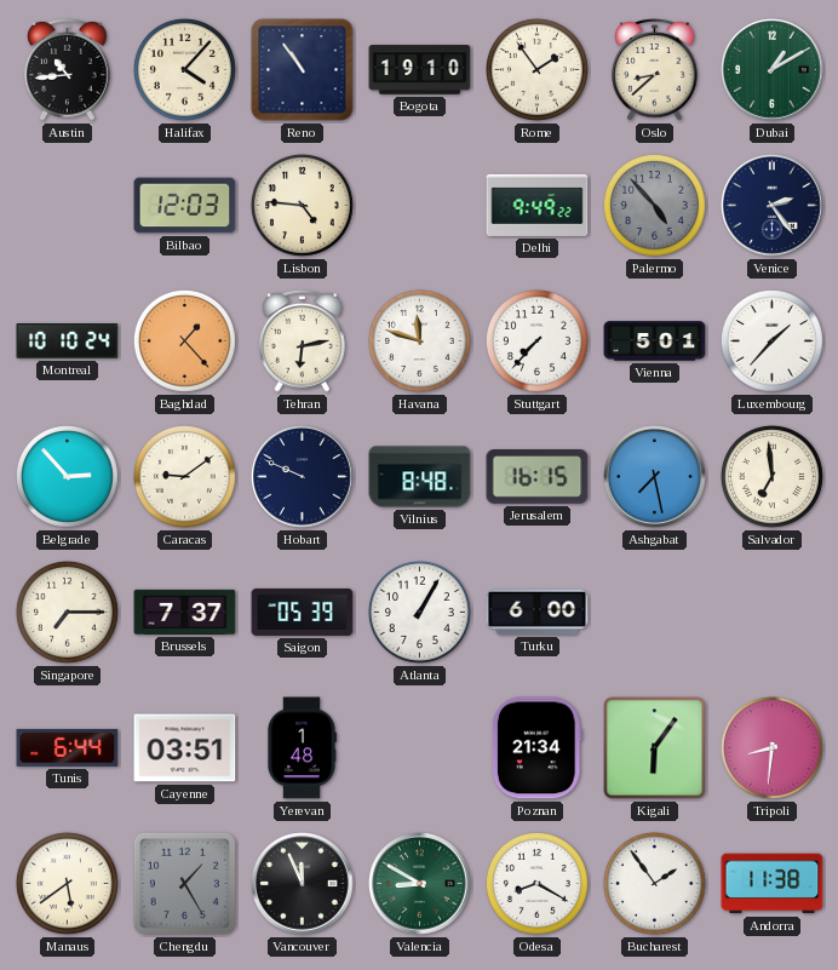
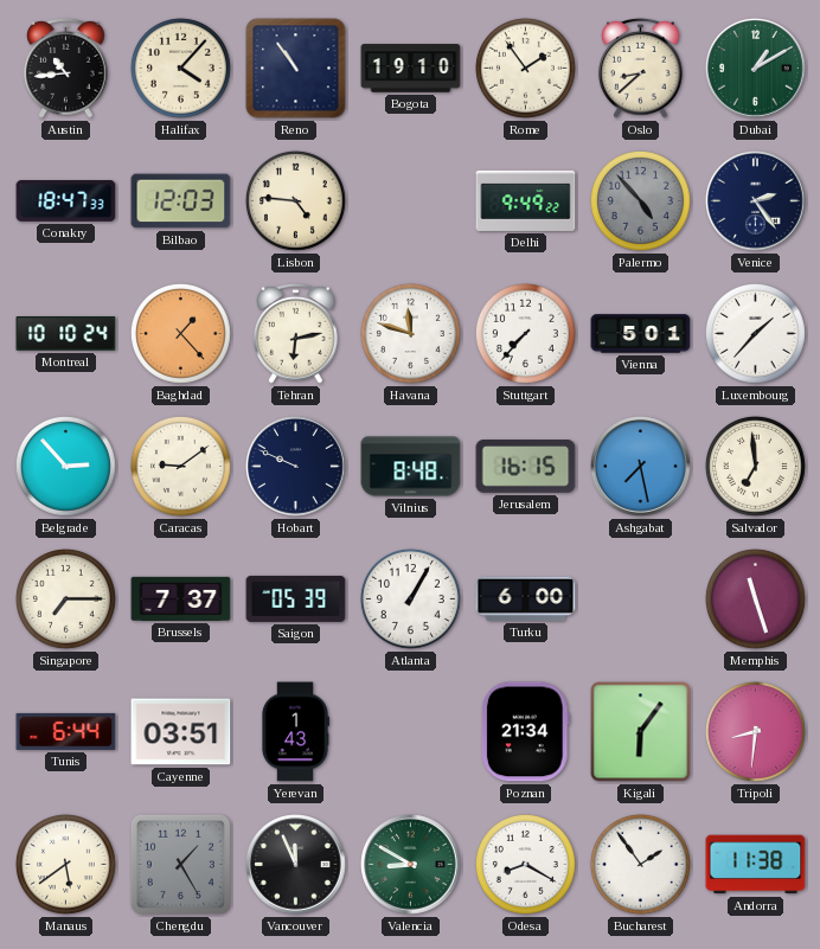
Conakry: none -> 18:47
Memphis: none -> 11:27
Yerevan: 1:48 -> 1:43
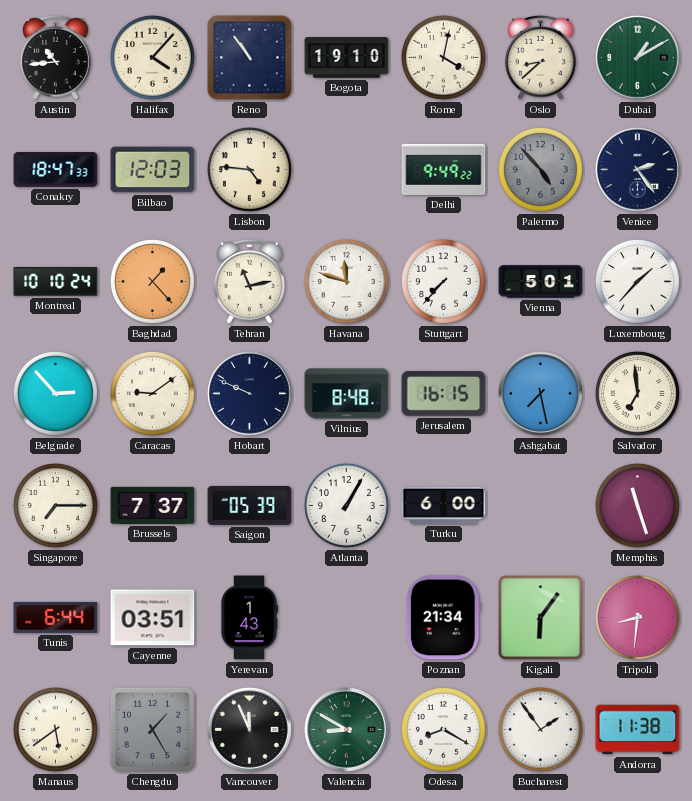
Rome: 1:54 -> 4:02
Tehran: 6:13 -> 11:13
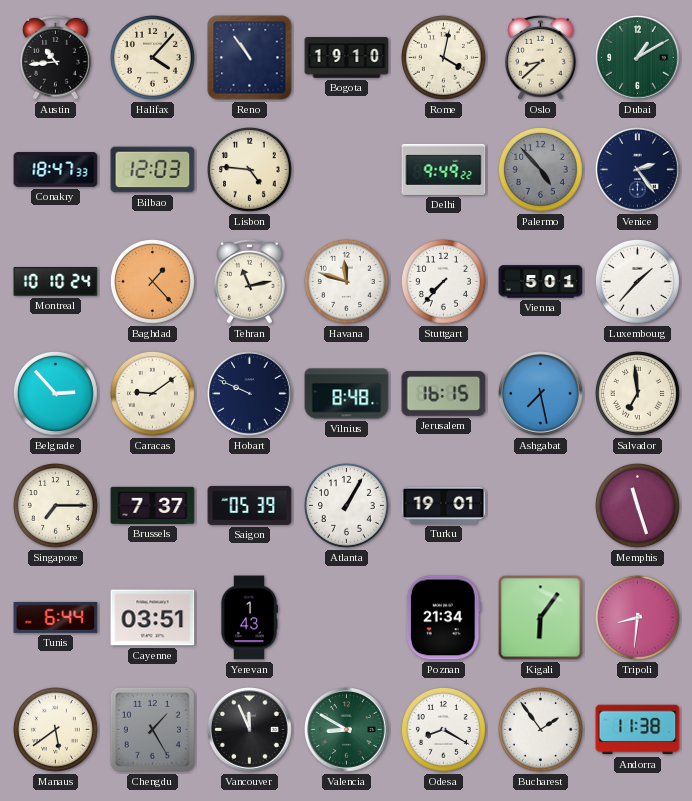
Turku: 6:00 -> 19:01
